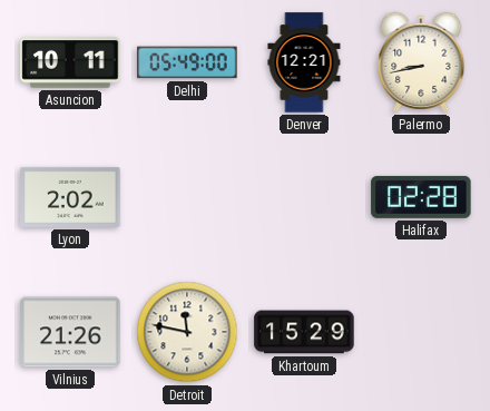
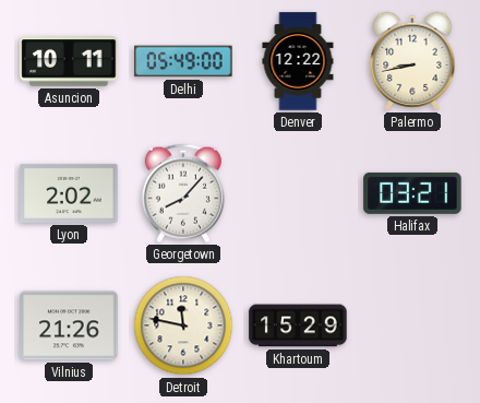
Denver: 12:21 -> 12:22
Georgetown: none -> 8:07
Halifax: 02:28 -> 03:21
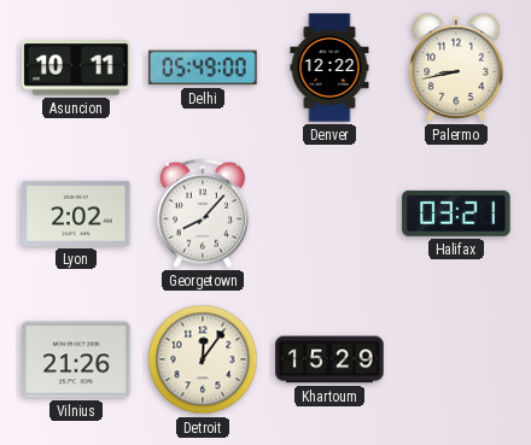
Detroit: 11:47 -> 12:06
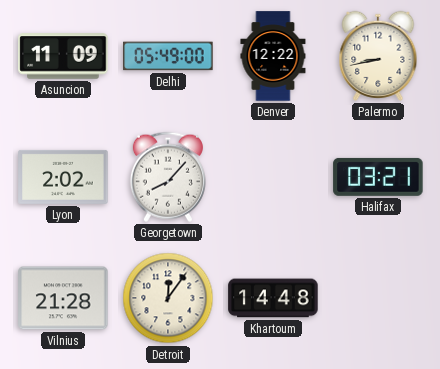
Asuncion: 10:11 -> 11:09
Vilnius: 21:26 -> 21:28
Khartoum: 15:29 -> 14:48
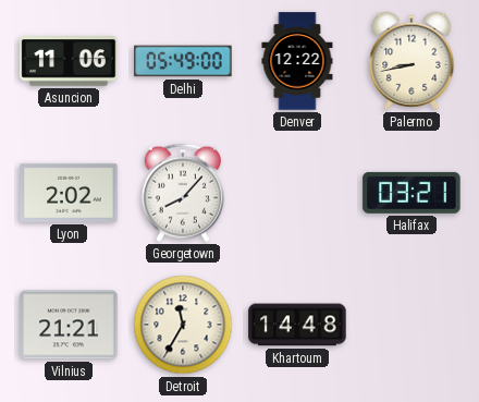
Asuncion: 11:09 -> 11:06
Vilnius: 21:28 -> 21:21
Detroit: 12:06 -> 11:35
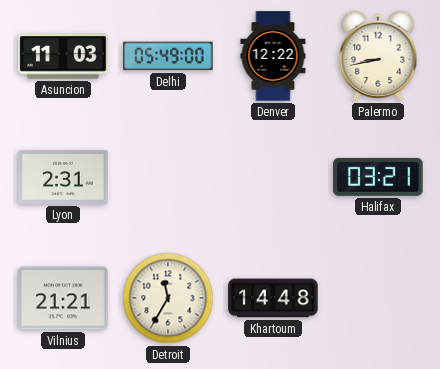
Asuncion: 11:06 -> 11:03
Lyon: 2:02 -> 2:31
Georgetown: 8:07 -> none
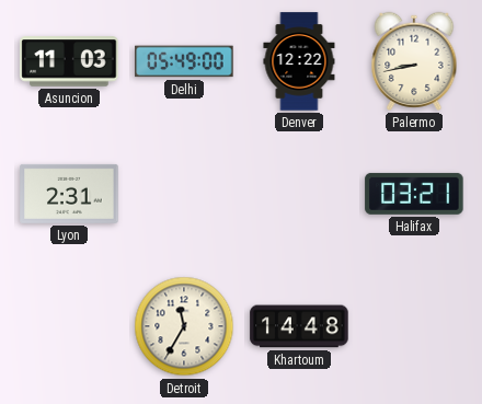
Vilnius: 21:21 -> none
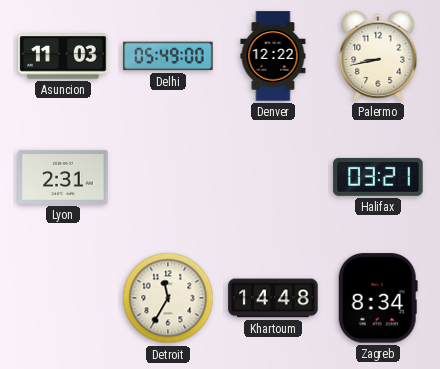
Zagreb: none -> 8:34
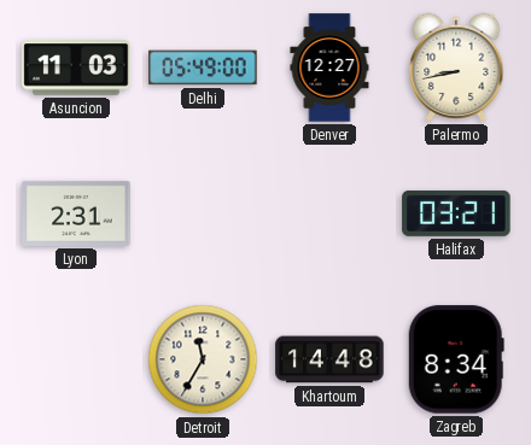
Denver: 12:22 -> 12:27
